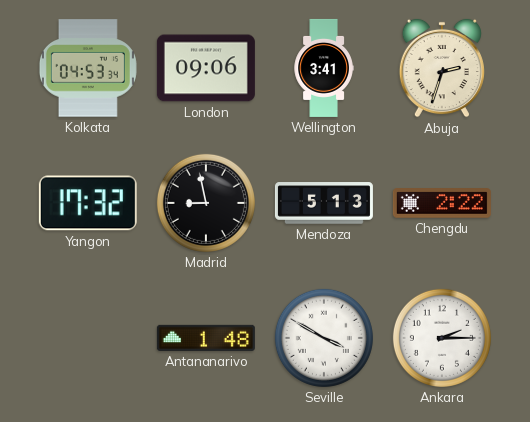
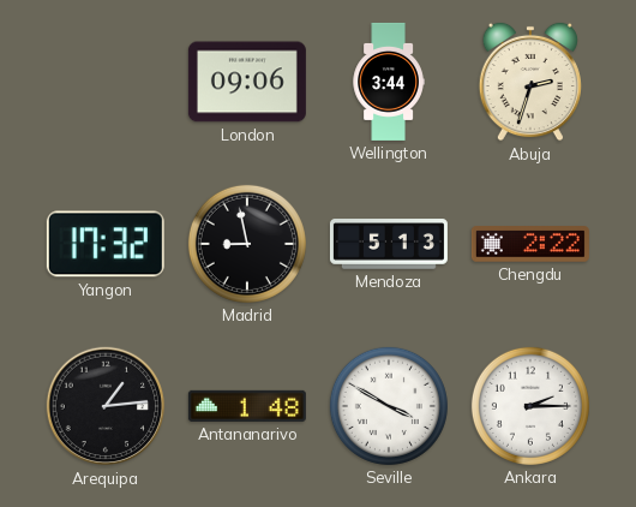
Kolkata: 04:53 -> none
Wellington: 3:41 -> 3:44
Arequipa: none -> 1:14
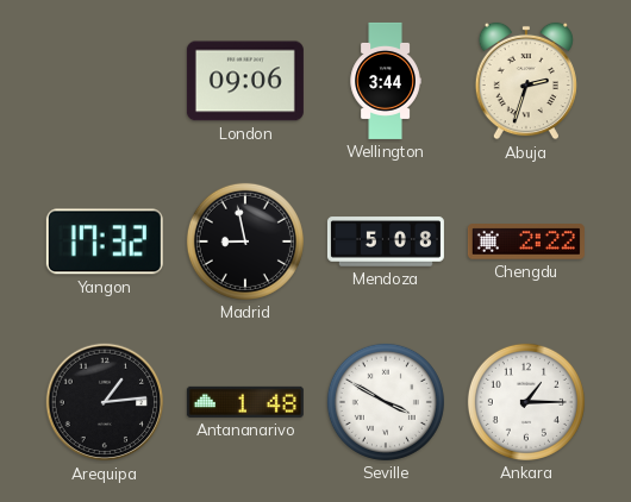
Mendoza: 5:13 -> 5:08
Ankara: 2:15 -> 1:15
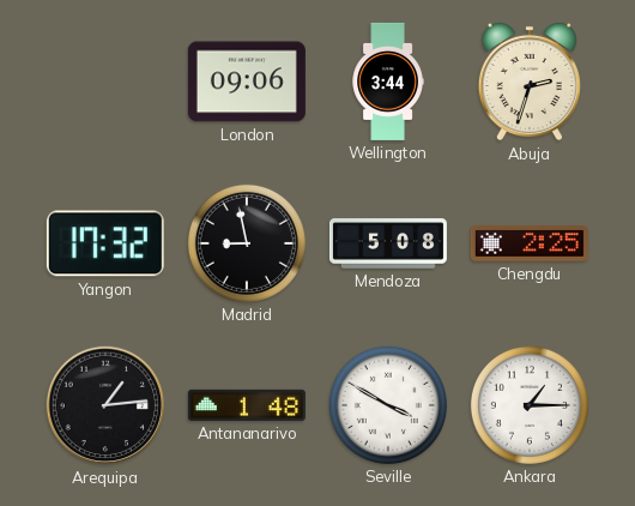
Chengdu: 2:22 -> 2:25
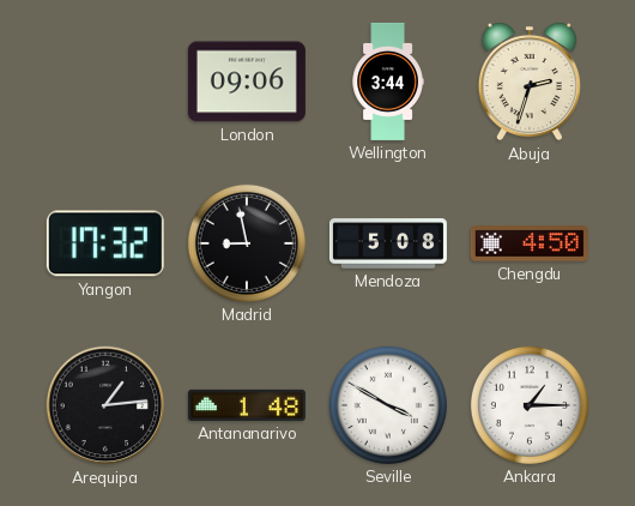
Chengdu: 2:25 -> 4:50
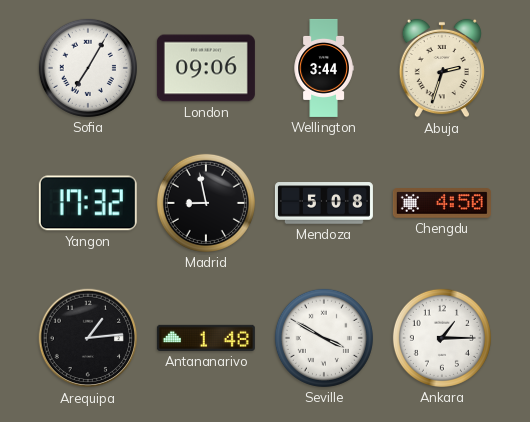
Sofia: none -> 7:05
